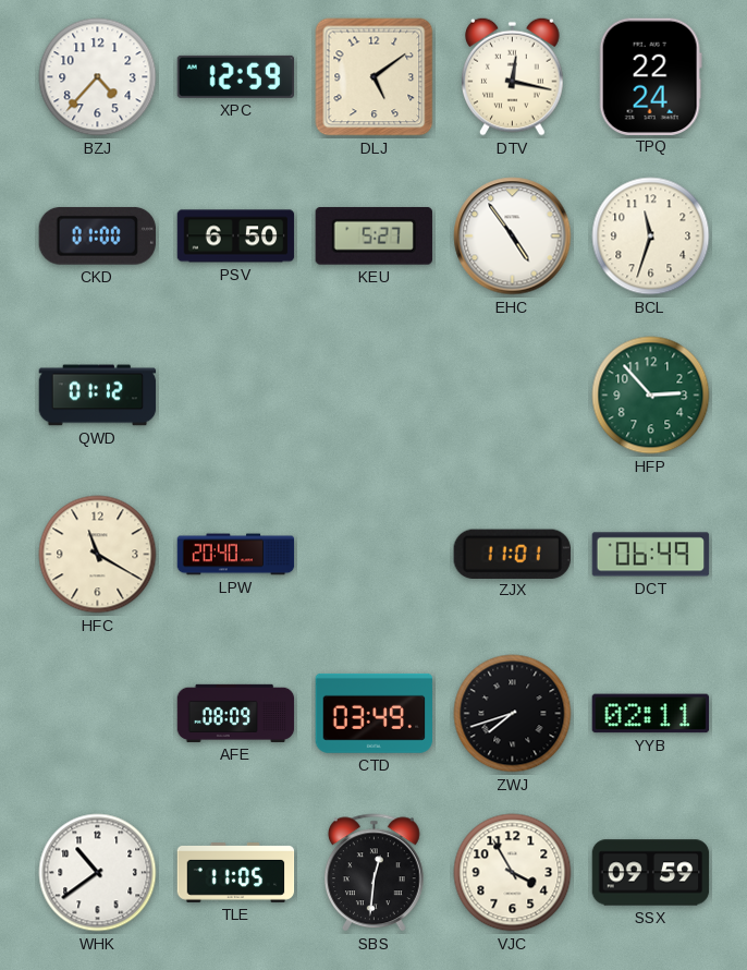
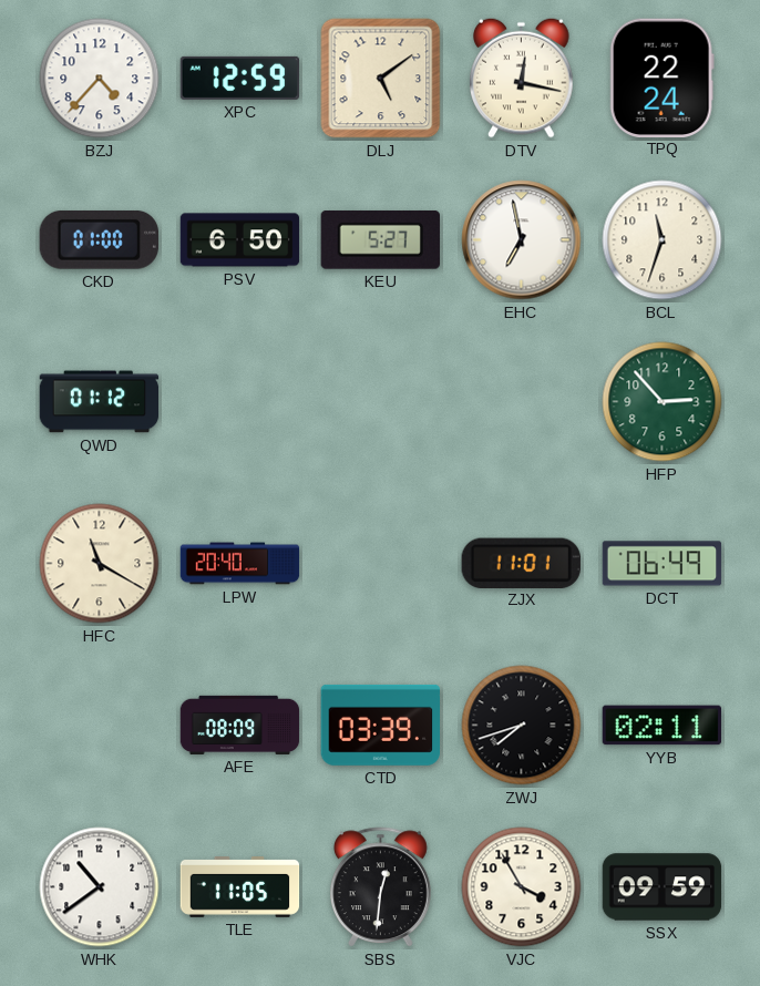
EHC: 4:54 -> 6:58
CTD: 03:49 -> 03:39
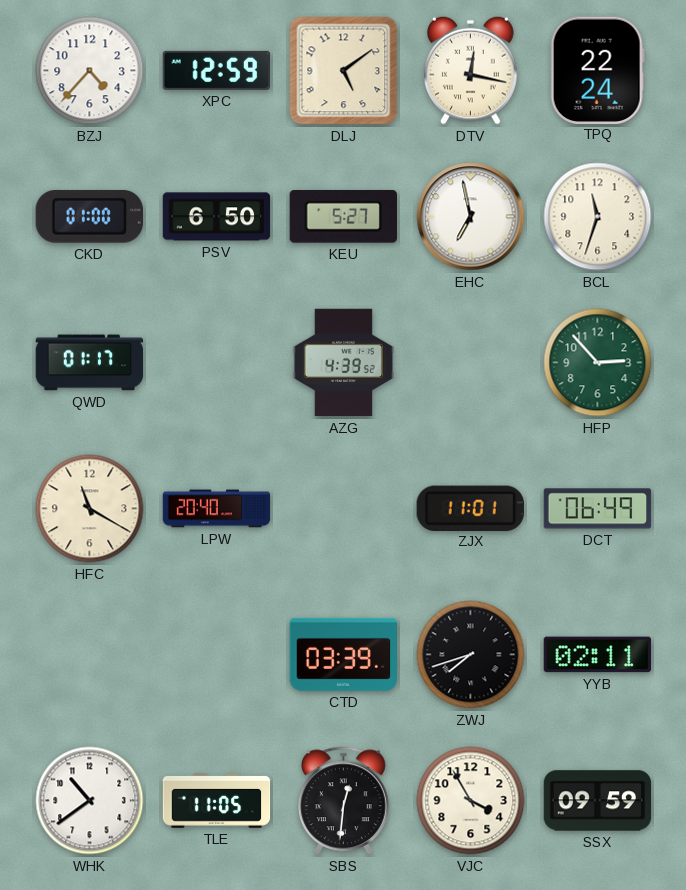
QWD: 01:12 -> 01:17
AZG: none -> 4:39
AFE: 08:09 -> none
